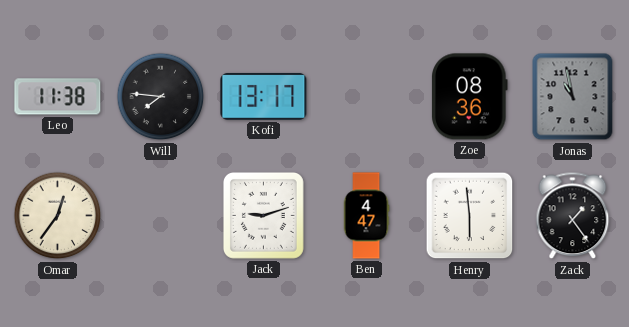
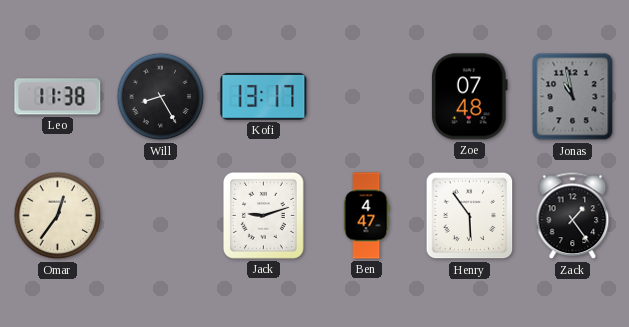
Will: 7:46 -> 8:25
Zoe: 08:36 -> 07:48
Henry: 5:59 -> 5:54
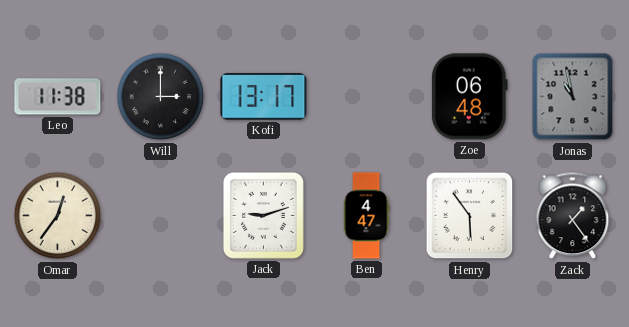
Will: 8:25 -> 3:00
Zoe: 07:48 -> 06:48
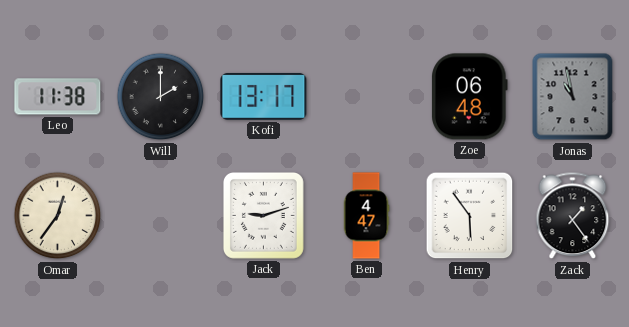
Will: 3:00 -> 2:00
